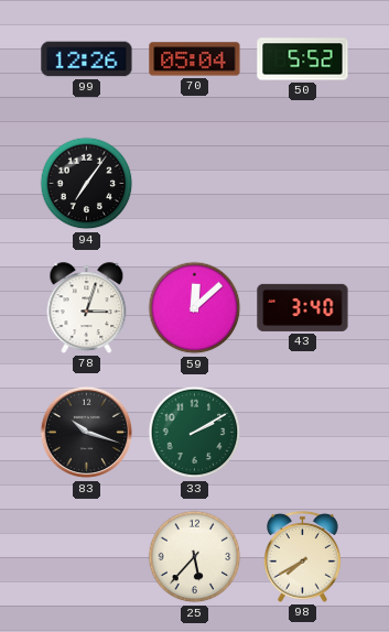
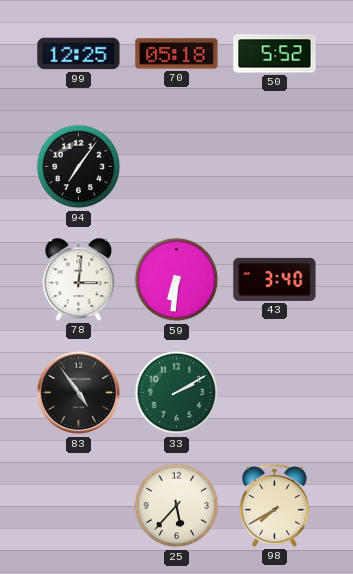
99: 12:26 -> 12:25
70: 05:04 -> 05:18
78: 3:03 -> 3:01
59: 12:08 -> 6:31
83: 10:18 -> 4:54
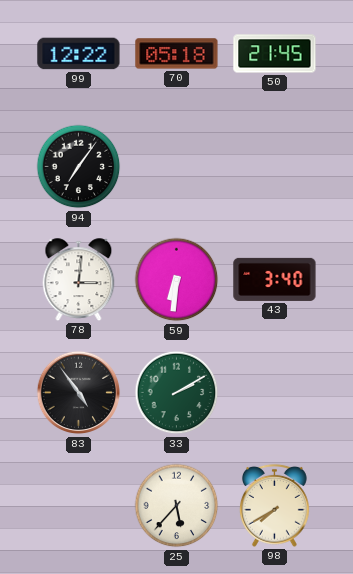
99: 12:25 -> 12:22
50: 5:52 -> 21:45
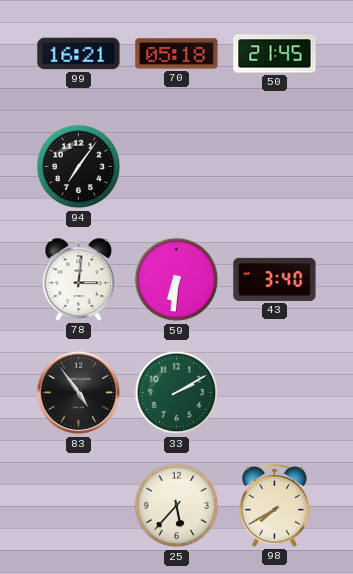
99: 12:22 -> 16:21
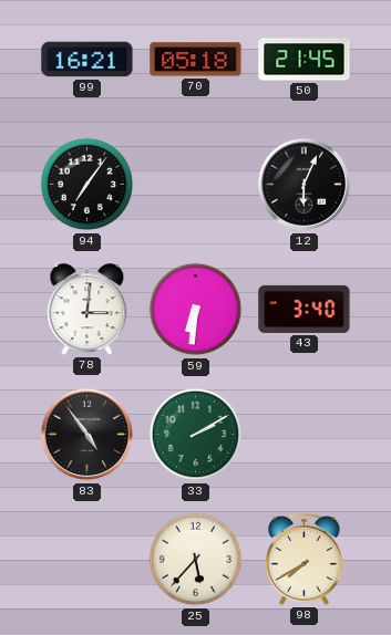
12: none -> 6:04
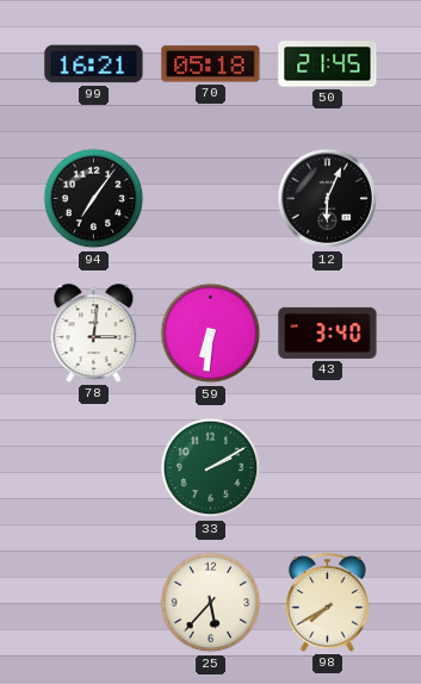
83: 4:54 -> none
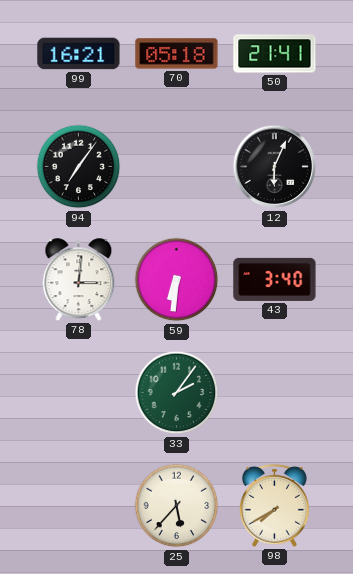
50: 21:45 -> 21:41
33: 2:10 -> 2:06
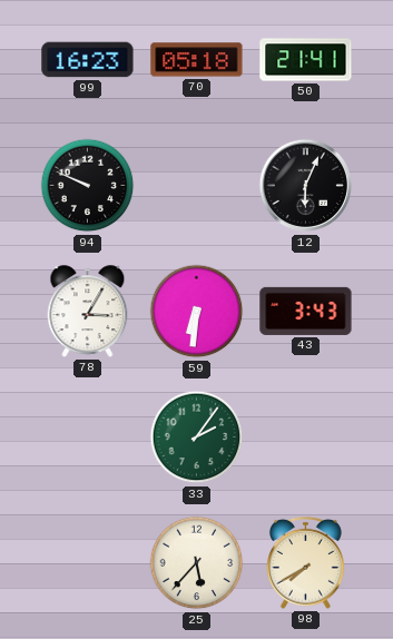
99: 16:21 -> 16:23
94: 7:06 -> 9:49
78: 3:01 -> 3:05
43: 3:40 -> 3:43
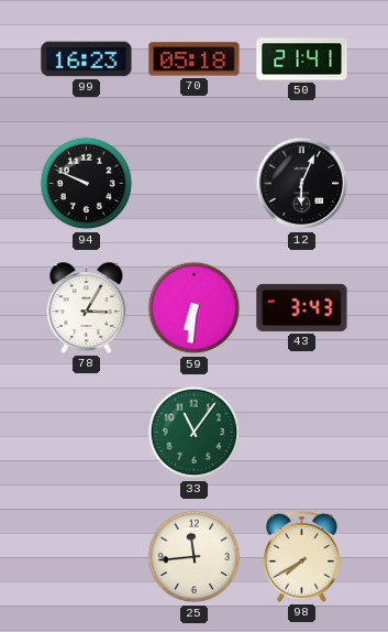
33: 2:06 -> 11:06
25: 5:37 -> 11:44
